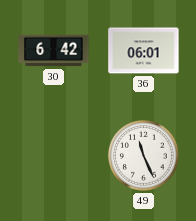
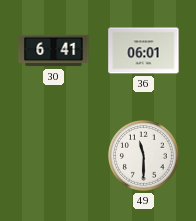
30: 6:42 -> 6:41
49: 11:26 -> 11:30
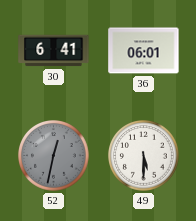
52: none -> 12:32
49: 11:30 -> 5:30
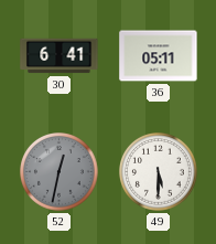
36: 06:01 -> 05:11
